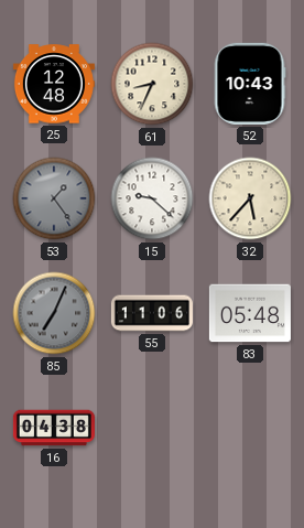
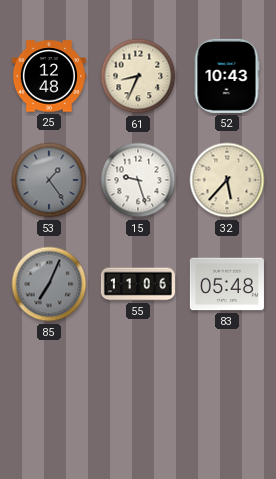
15: 9:22 -> 9:27
16: 04:38 -> none
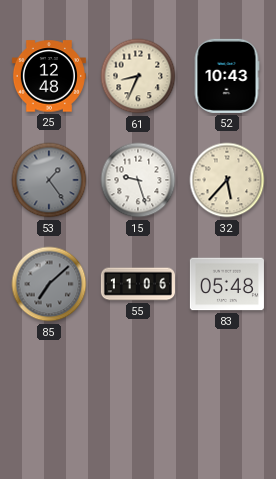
85: 7:04 -> 7:08
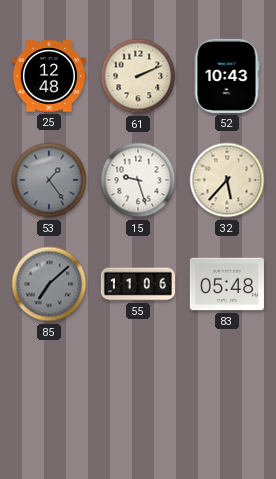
61: 8:34 -> 2:11
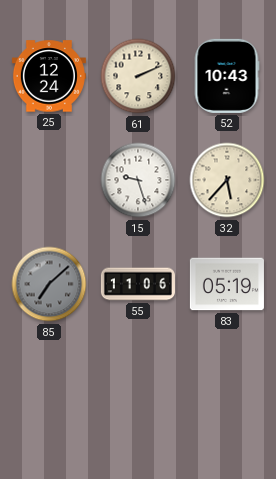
25: 12:48 -> 12:24
53: 1:24 -> none
83: 05:48 -> 05:19
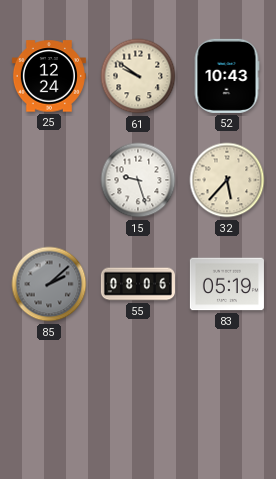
61: 2:11 -> 9:51
85: 7:08 -> 2:08
55: 11:06 -> 08:06
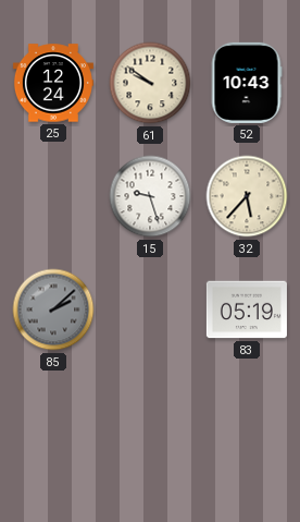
55: 08:06 -> none
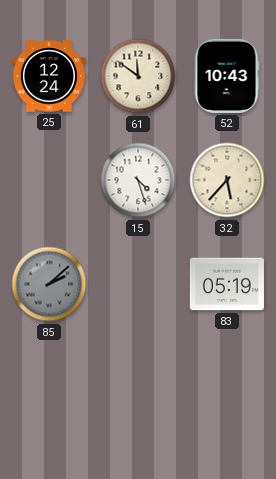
61: 9:51 -> 11:51
15: 9:27 -> 4:27
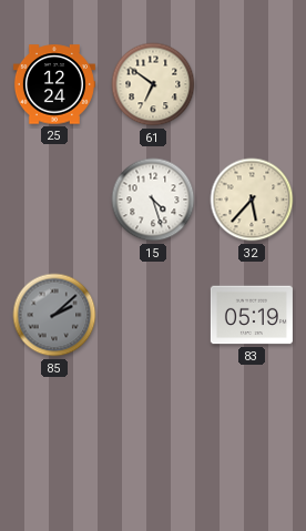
61: 11:51 -> 6:51
52: 10:43 -> none
